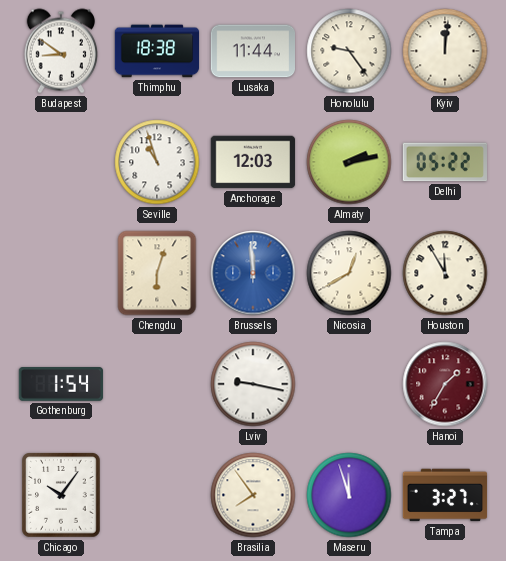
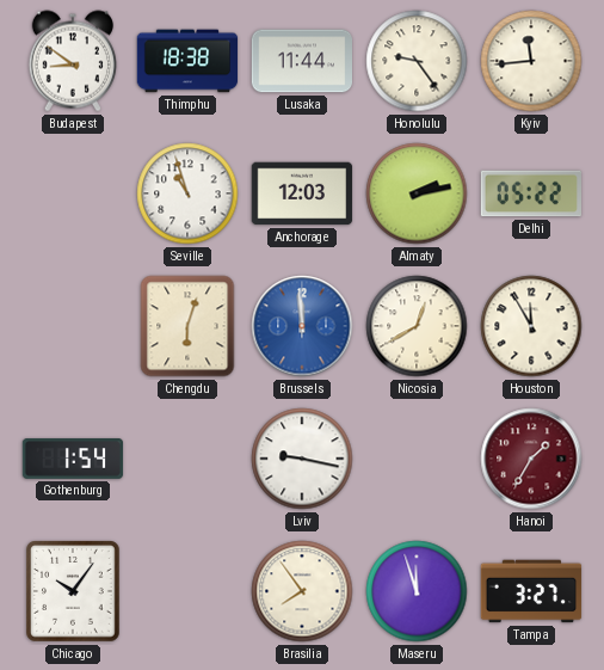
Kyiv: 12:01 -> 11:44
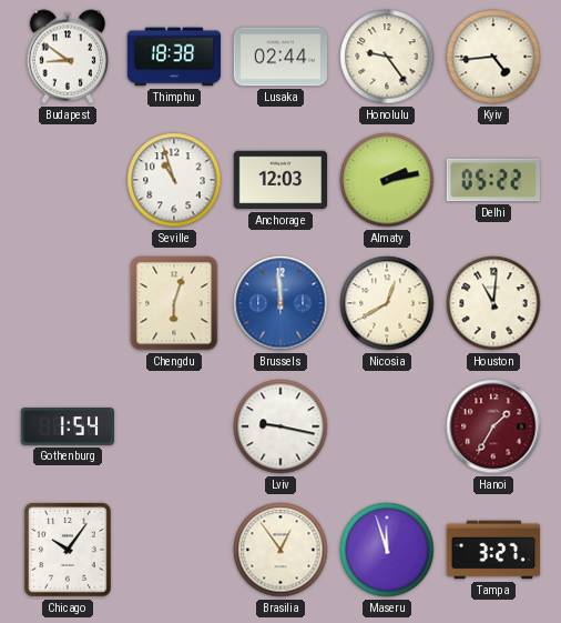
Lusaka: 11:44 -> 02:44
Kyiv: 11:44 -> 4:44
Houston: 11:55 -> 11:01
Brasilia: 7:54 -> 12:54
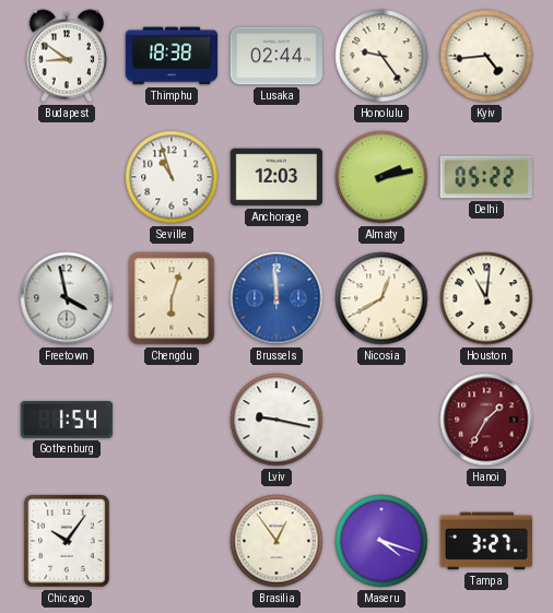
Freetown: none -> 3:58
Maseru: 11:57 -> 4:18
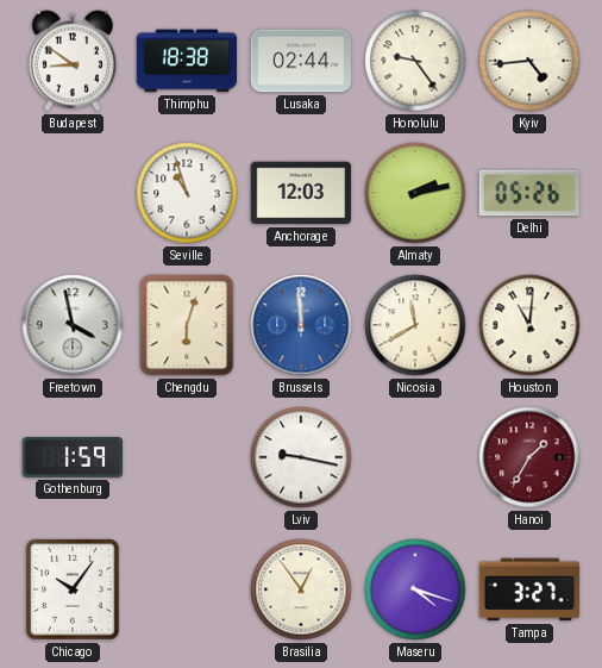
Delhi: 05:22 -> 05:26
Nicosia: 12:40 -> 11:40
Gothenburg: 1:54 -> 1:59
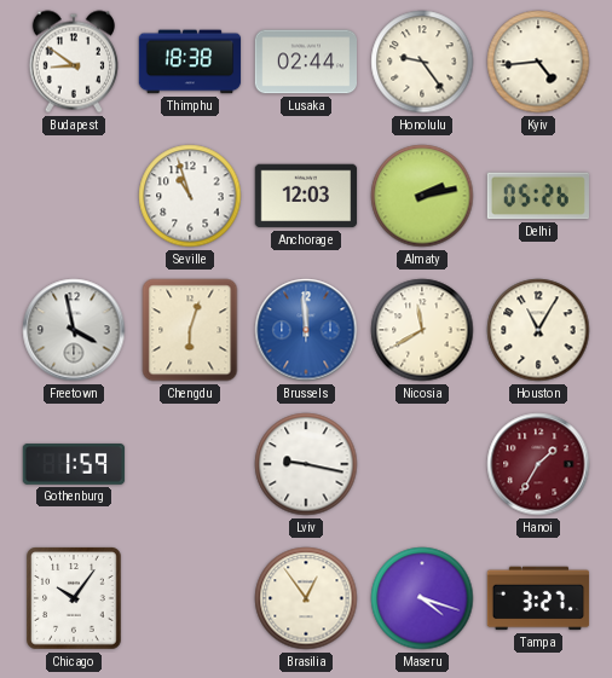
Houston: 11:01 -> 11:05
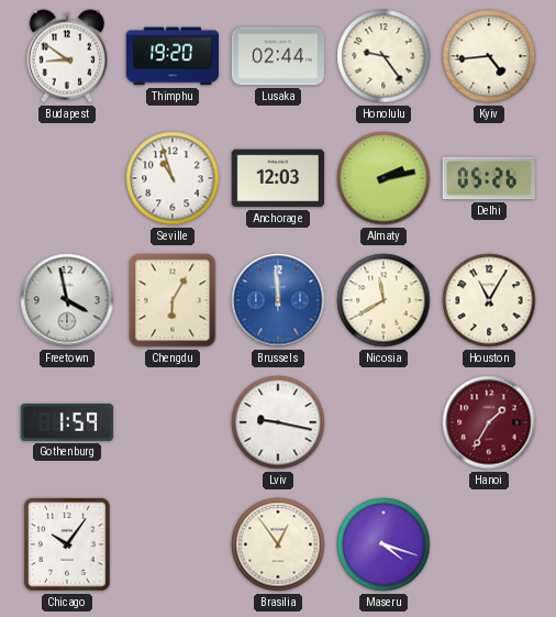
Thimphu: 18:38 -> 19:20
Chengdu: 6:03 -> 6:05
Tampa: 3:27 -> none
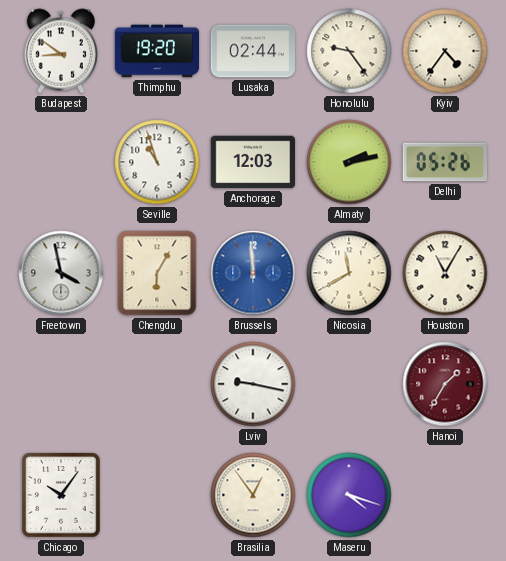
Kyiv: 4:44 -> 4:36
Gothenburg: 1:59 -> none
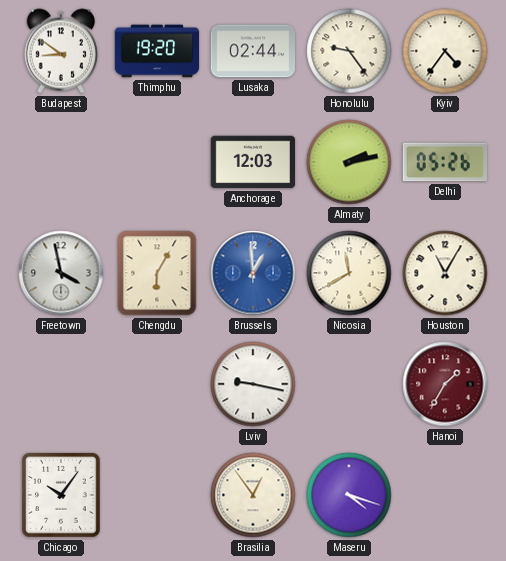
Seville: 10:57 -> none
Brussels: 11:59 -> 12:59
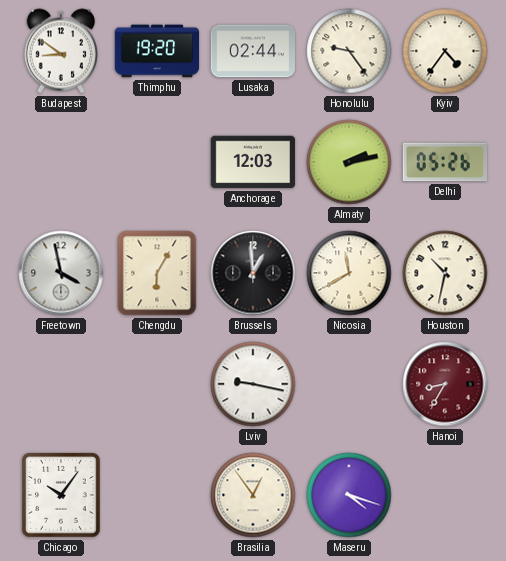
Brussels dial: blue -> black
Houston: 11:05 -> 10:32
Hanoi: 1:35 -> 8:35
